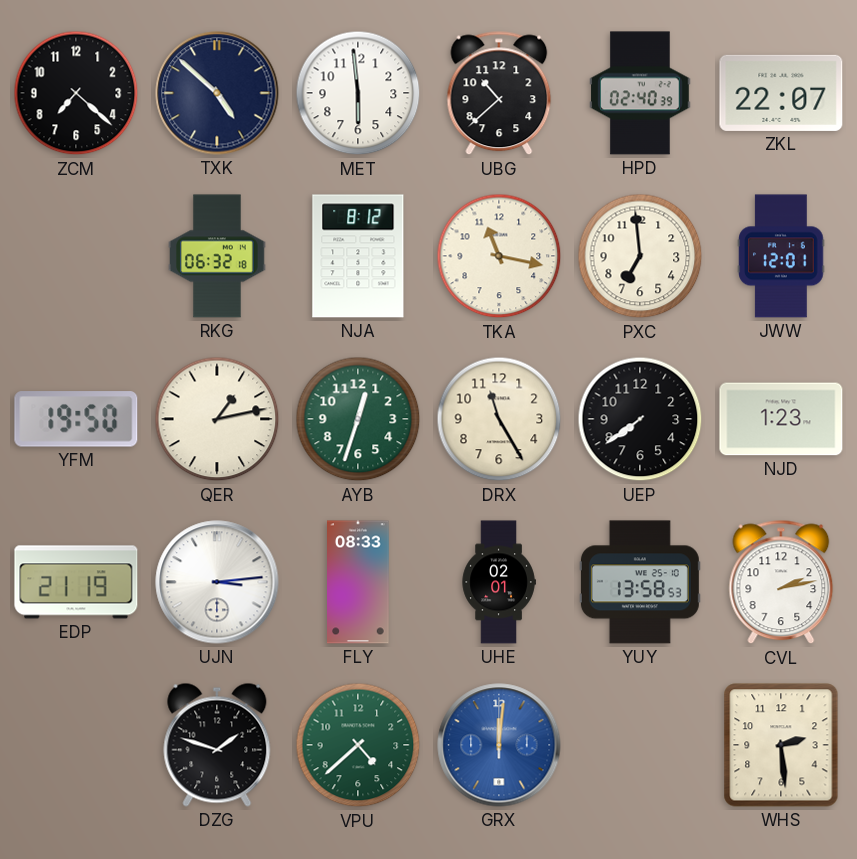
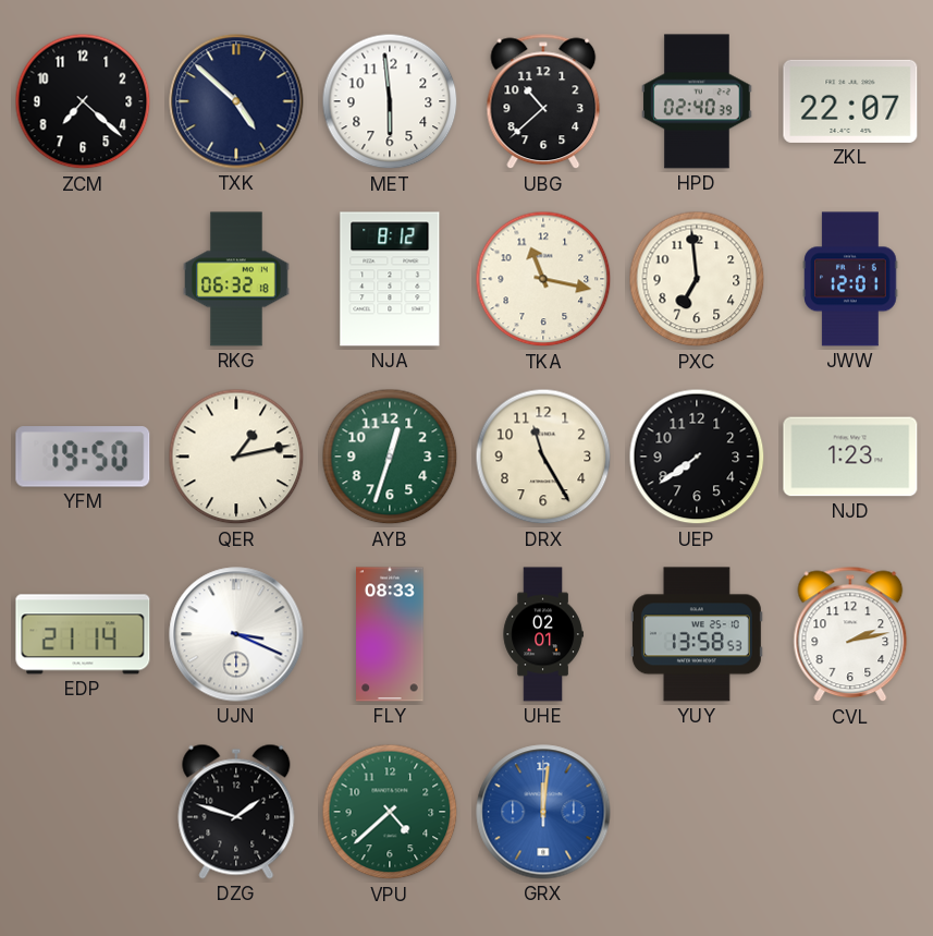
EDP: 21:19 -> 21:14
UJN: 3:14 -> 3:19
WHS: 2:29 -> none
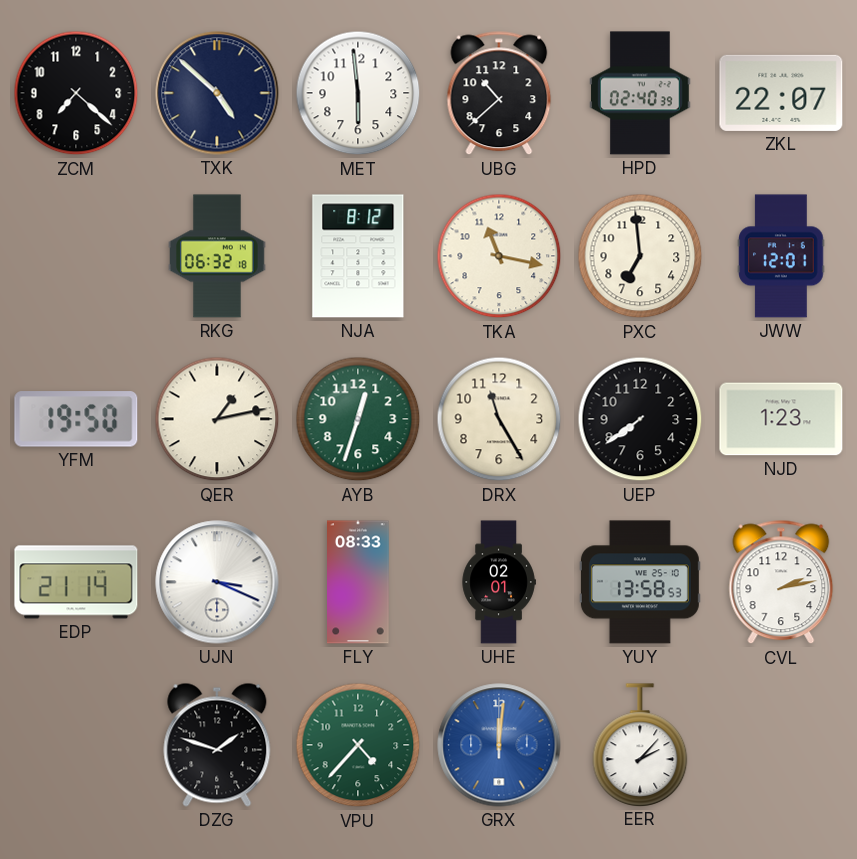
VPU: 4:38 -> 4:37
EER: none -> 2:07
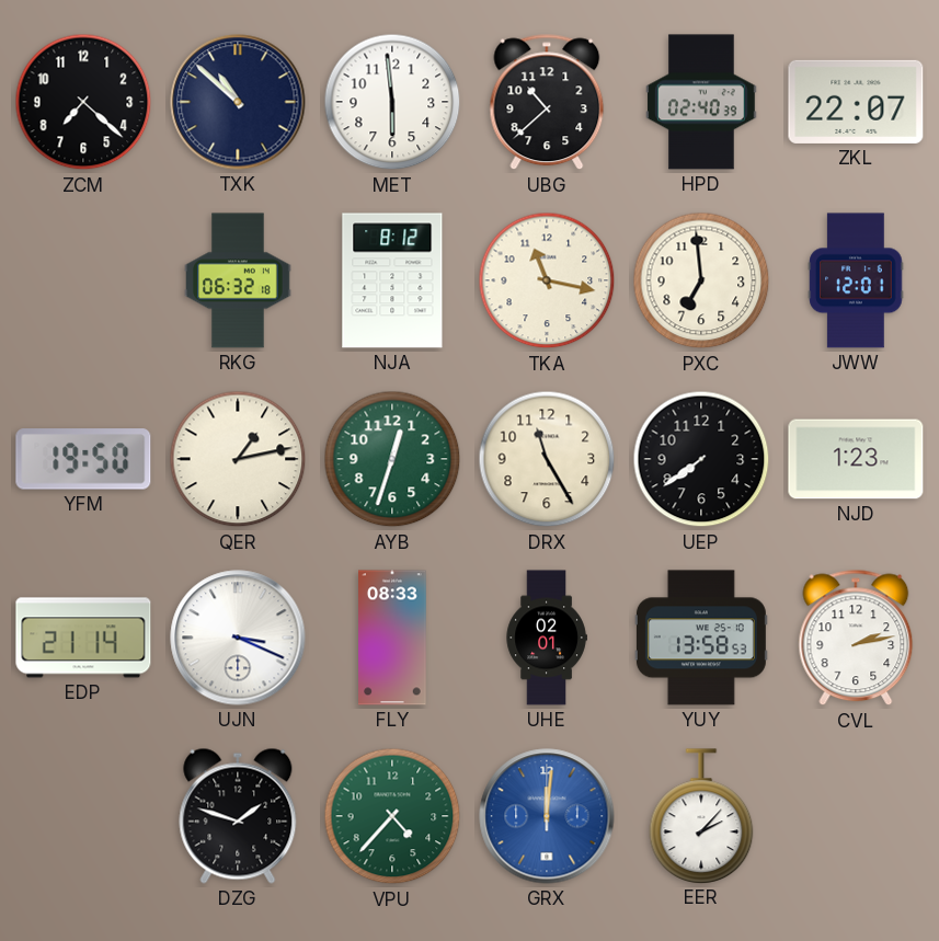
TXK: 4:52 -> 10:52
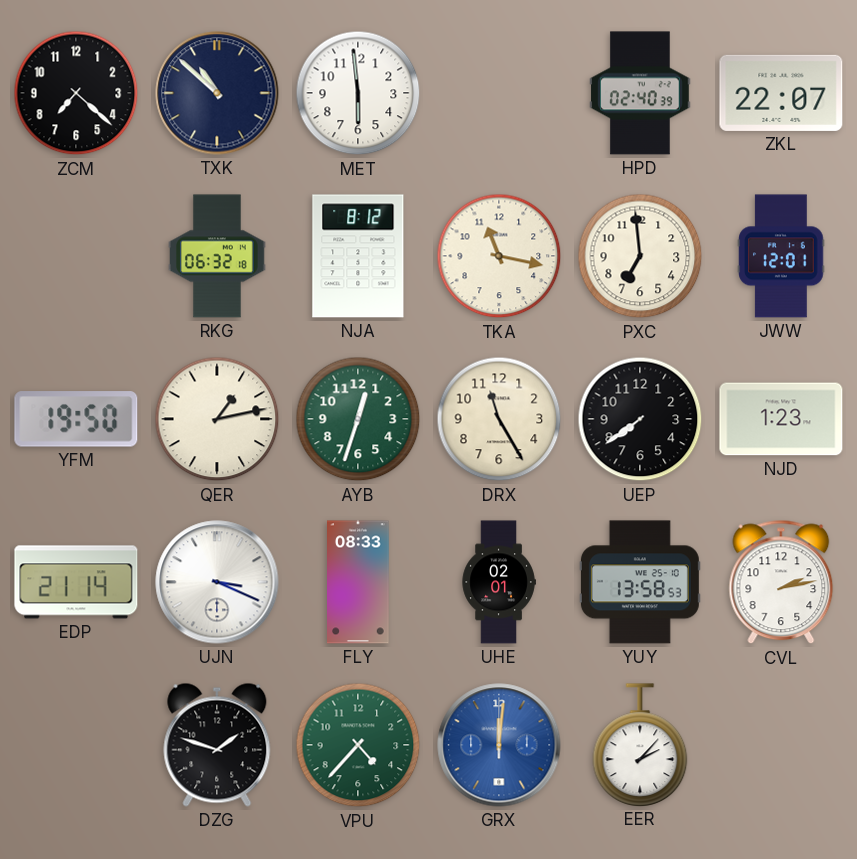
UBG: 10:38 -> none
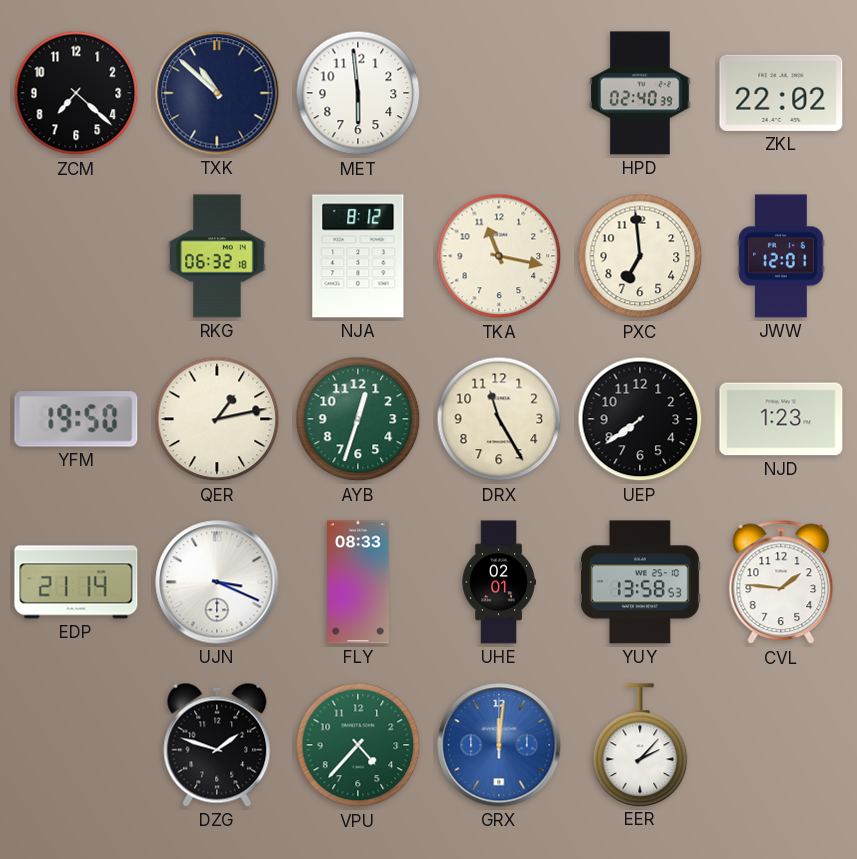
ZKL: 22:07 -> 22:02
CVL: 2:13 -> 1:46
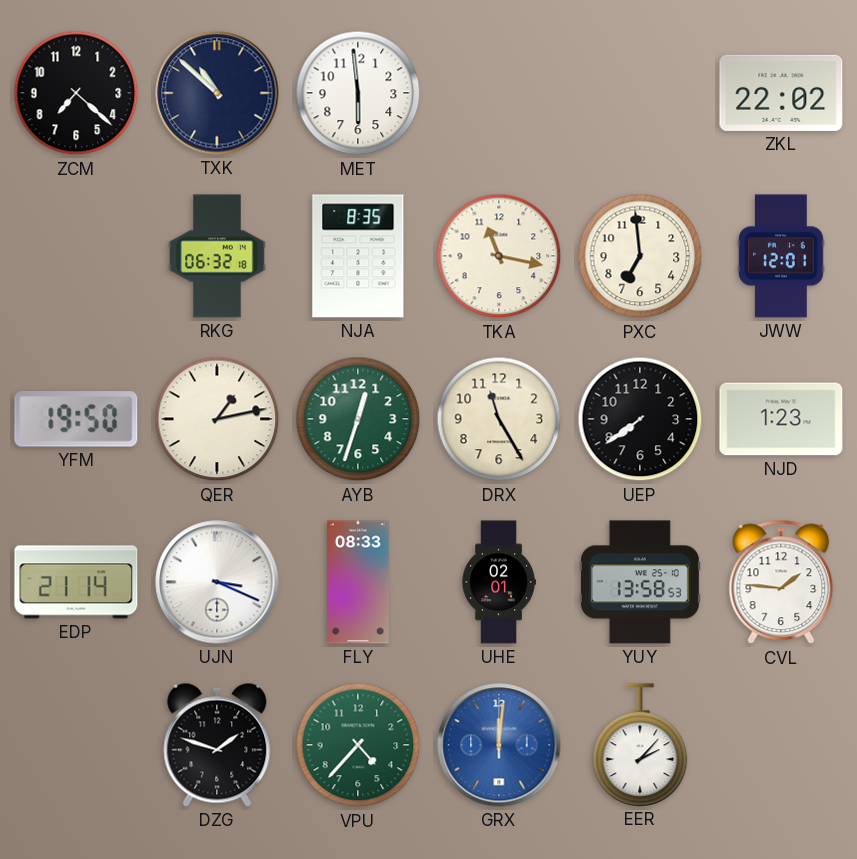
HPD: 02:40 -> none
NJA: 8:12 -> 8:35
